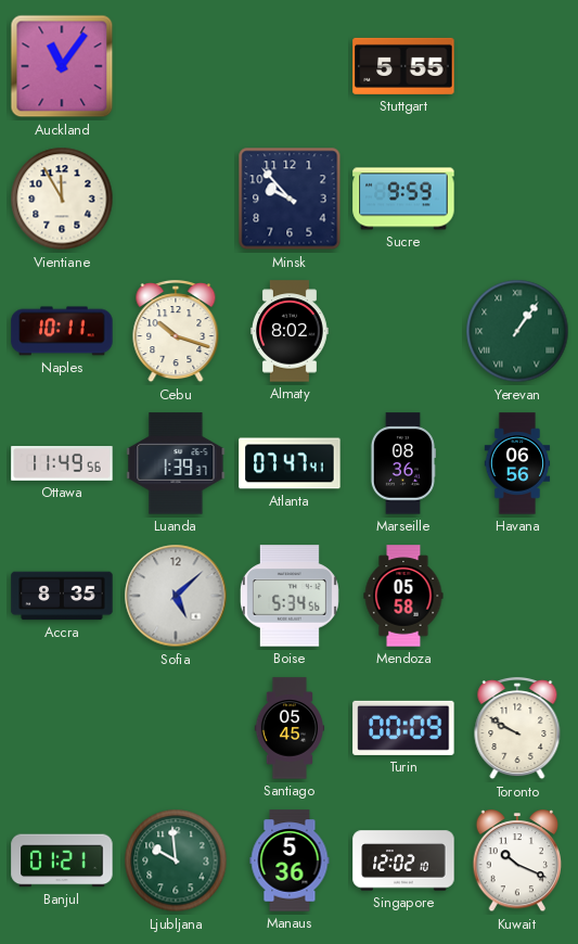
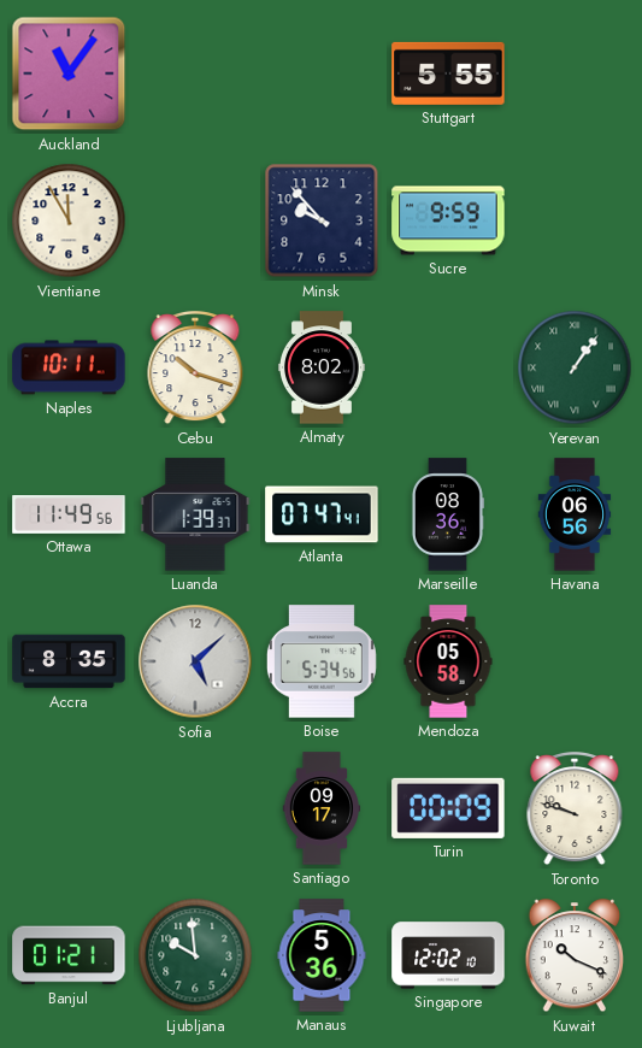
Santiago: 05:45 -> 09:17
Toronto: 9:50 -> 9:48
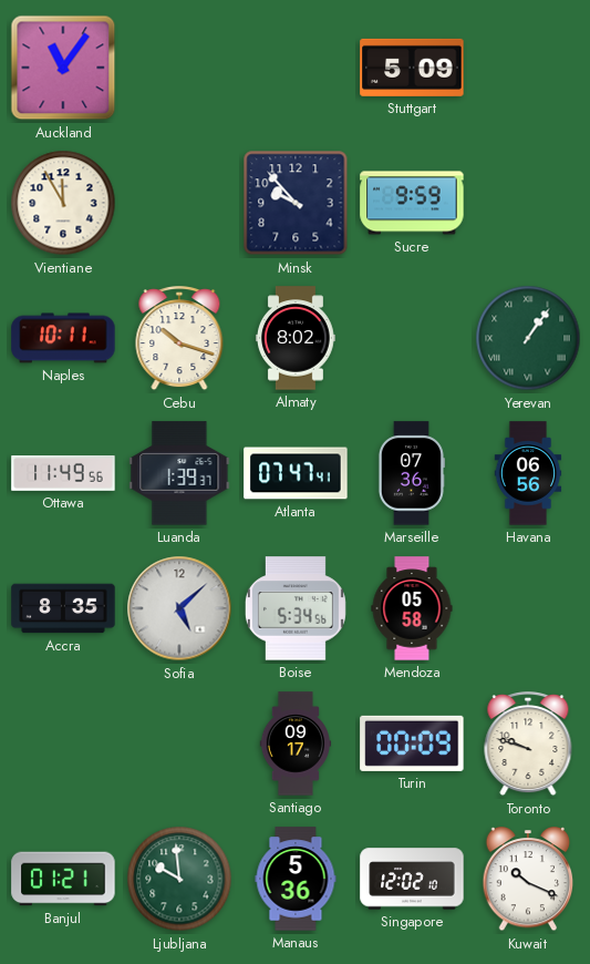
Stuttgart: 5:55 -> 5:09
Marseille: 08:36 -> 07:36
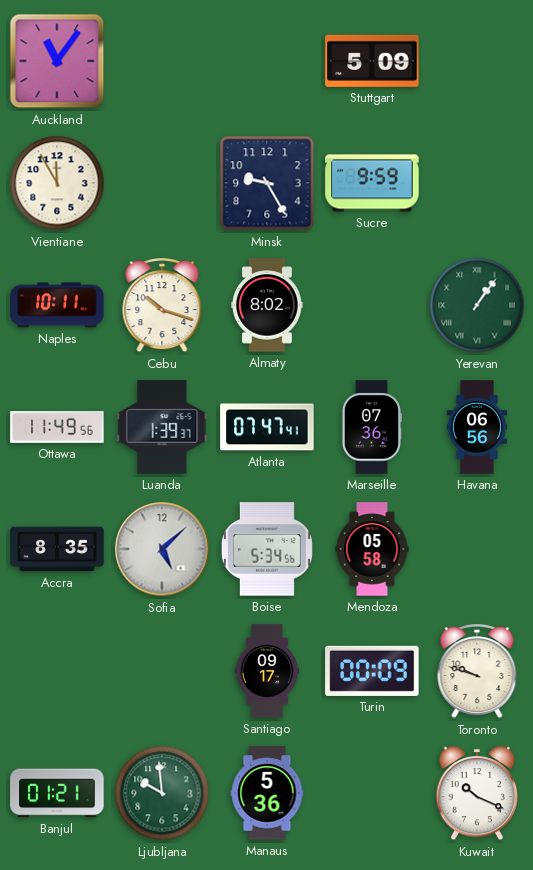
Minsk: 9:53 -> 9:25
Singapore: 12:02 -> none
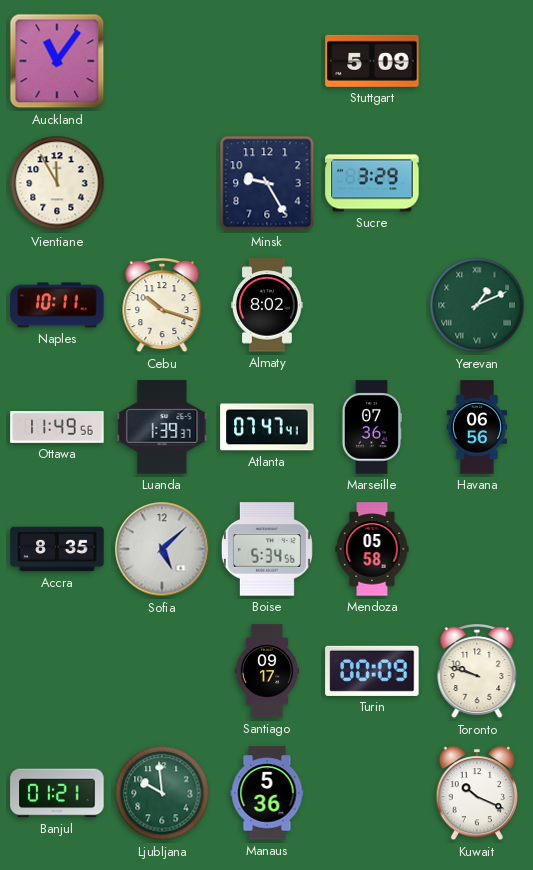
Sucre: 9:59 -> 3:29
Yerevan: 1:06 -> 1:11
